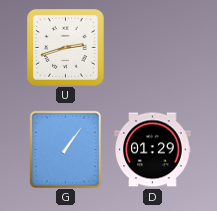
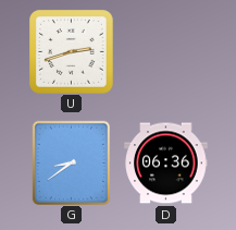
G: 1:06 -> 8:39
D: 01:29 -> 06:36
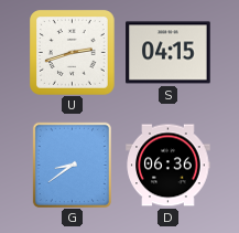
S: none -> 04:15
